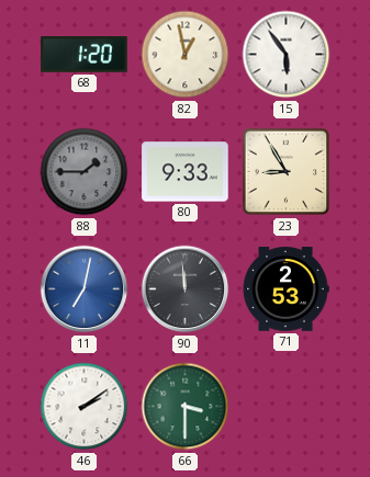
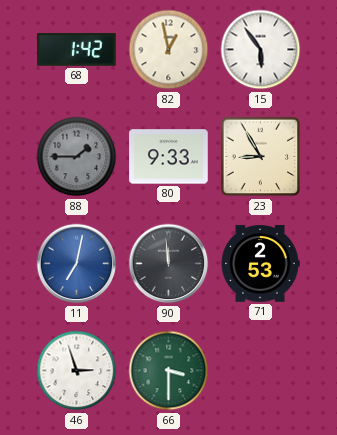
68: 1:20 -> 1:42
46: 2:09 -> 2:57
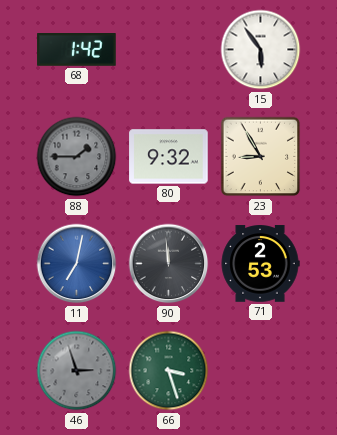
82: 12:58 -> none
80: 9:33 -> 9:32
46 dial: white -> grey
66: 3:30 -> 3:27
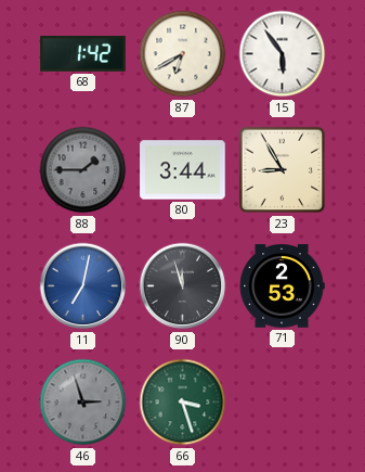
87: none -> 6:40
80: 9:32 -> 3:44
90: 11:59 -> 11:57
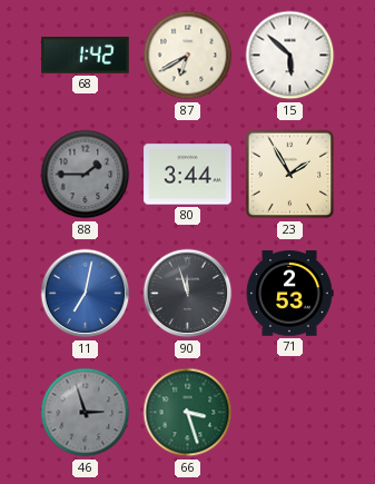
15: 5:54 -> 5:52
23: 8:55 -> 1:55
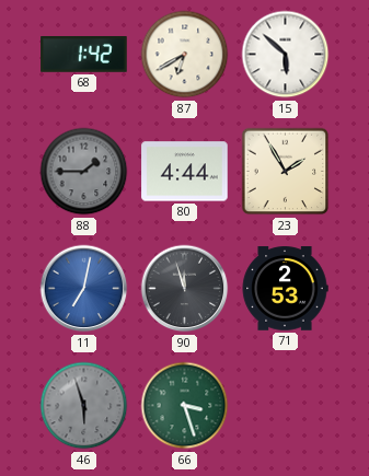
80: 3:44 -> 4:44
46: 2:57 -> 5:57
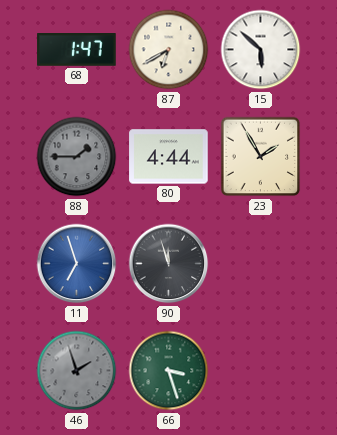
68: 1:42 -> 1:47
11: 7:02 -> 6:57
71: 2:53 -> none
46: 5:57 -> 1:57
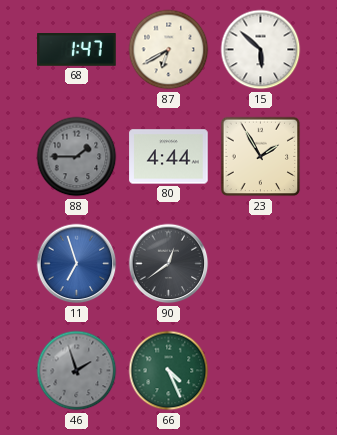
90: 11:57 -> 12:39
66: 3:27 -> 4:26
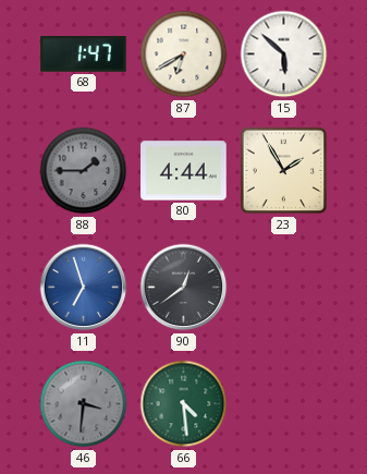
46: 1:57 -> 3:31
66: 4:26 -> 4:29
